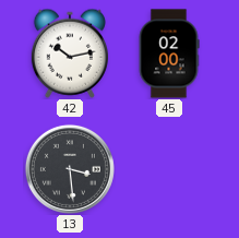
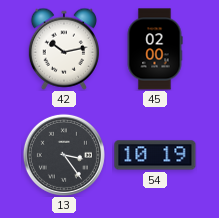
13: 3:29 -> 3:24
54: none -> 10:19
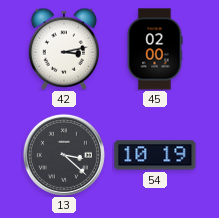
42: 10:13 -> 3:13
13: 3:24 -> 3:22
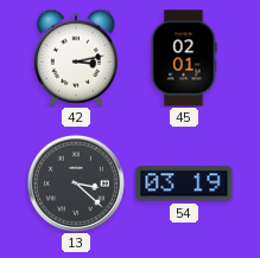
45: 02:00 -> 02:01
54: 10:19 -> 03:19
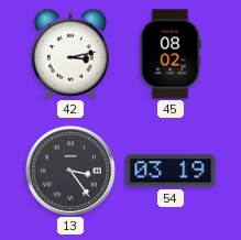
45: 02:01 -> 08:02
13: 3:22 -> 3:24
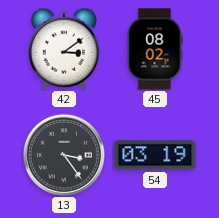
42: 3:13 -> 3:09
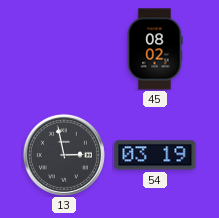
42: 3:09 -> none
13: 3:24 -> 2:58
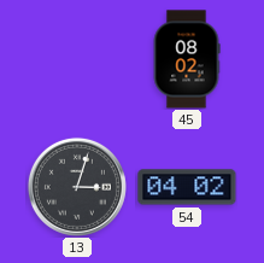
13: 2:58 -> 3:03
54: 03:19 -> 04:02
